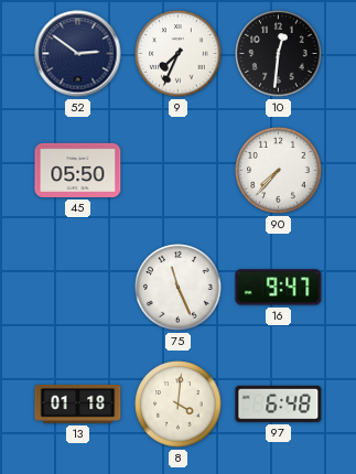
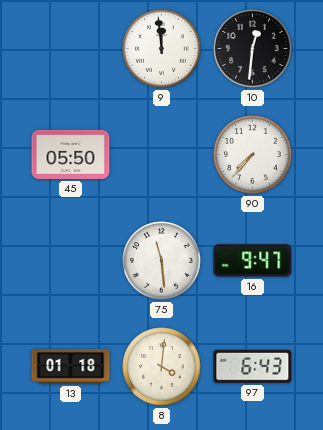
52: 2:51 -> none
9: 7:34 -> 11:59
75: 11:26 -> 11:29
97: 6:48 -> 6:43
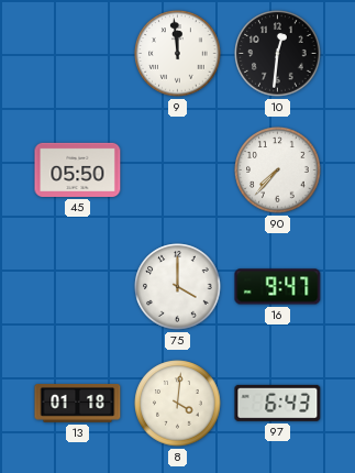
75: 11:29 -> 4:00
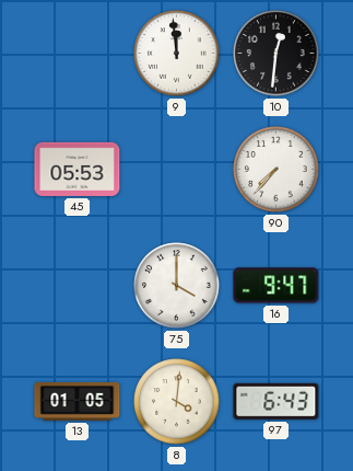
45: 05:50 -> 05:53
13: 01:18 -> 01:05
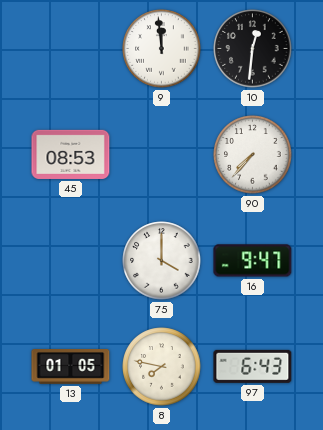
45: 05:53 -> 08:53
8: 4:01 -> 7:47
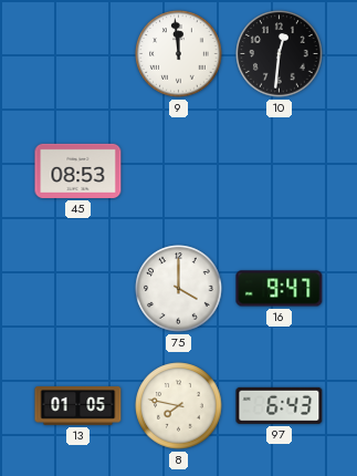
90: 7:37 -> none
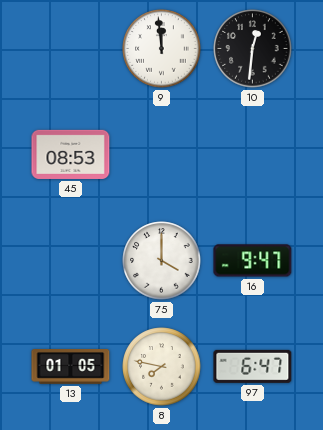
97: 6:43 -> 6:47
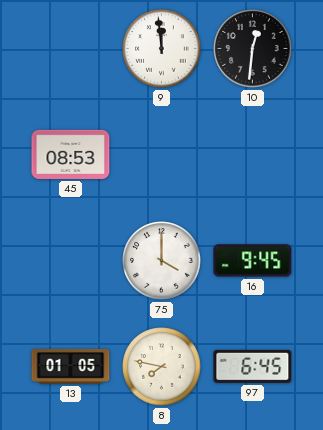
16: 9:47 -> 9:45
97: 6:47 -> 6:45
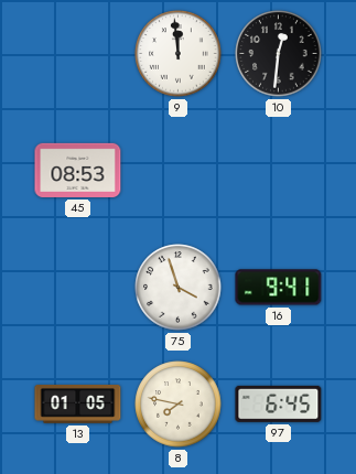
75: 4:00 -> 3:57
16: 9:45 -> 9:41
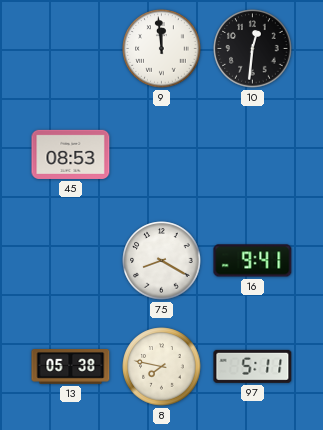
75: 3:57 -> 8:20
13: 01:05 -> 05:38
97: 6:45 -> 5:11
